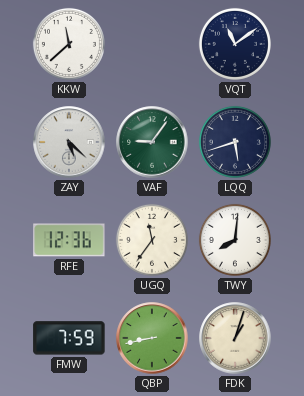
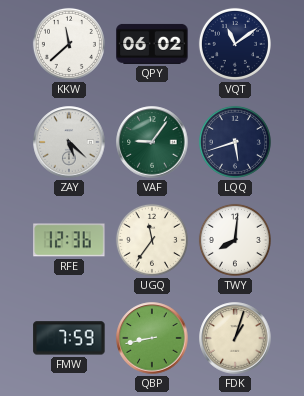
QPY: none -> 06:02
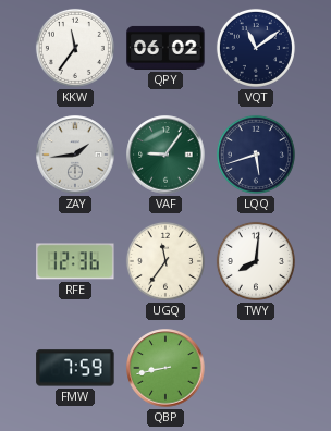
KKW: 11:38 -> 11:36
ZAY: 5:22 -> 1:44
FDK: 1:03 -> none
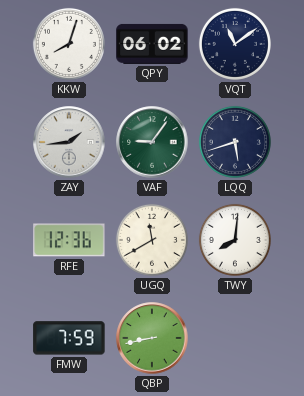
KKW: 11:36 -> 8:03
UGQ: 11:36 -> 11:40
